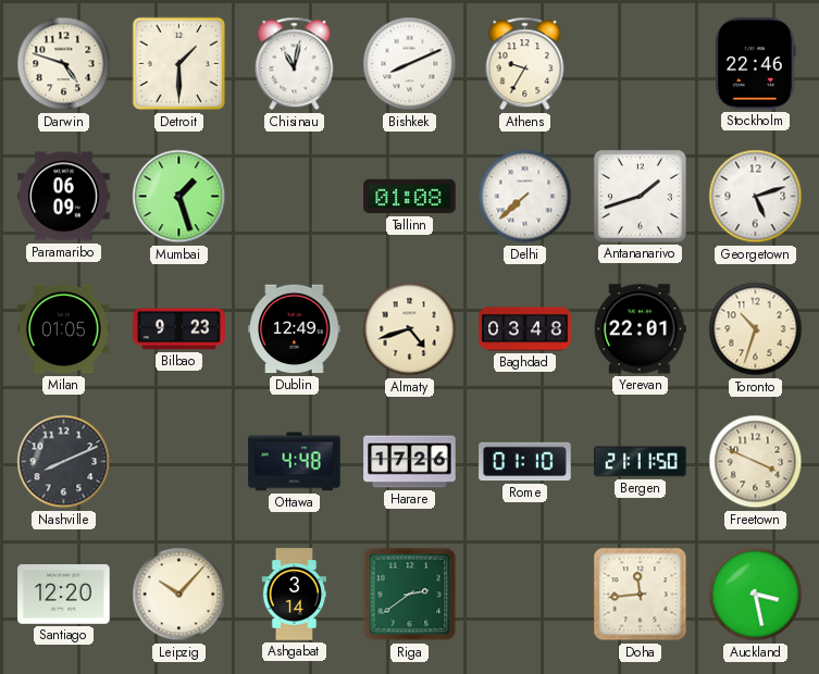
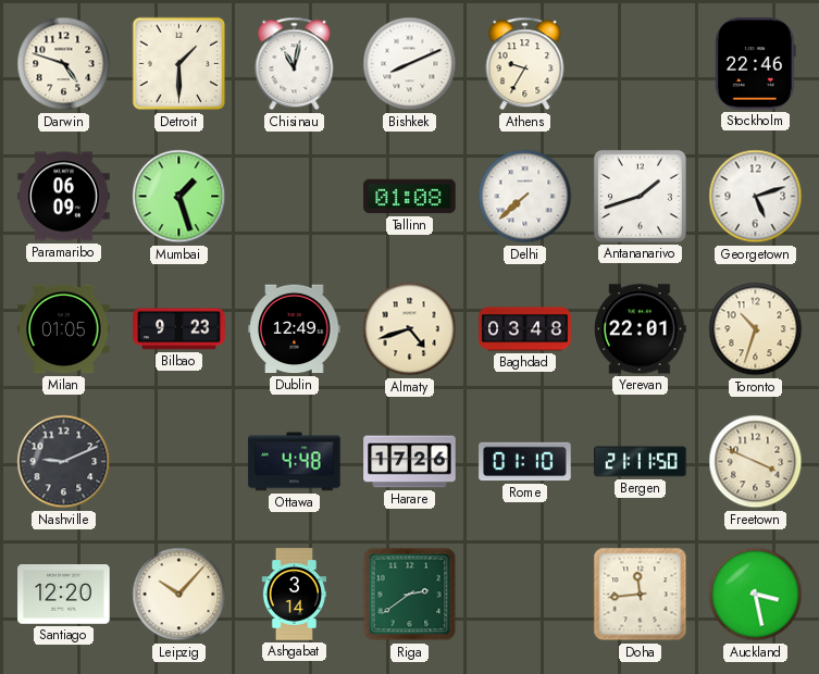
Nashville: 8:11 -> 9:11
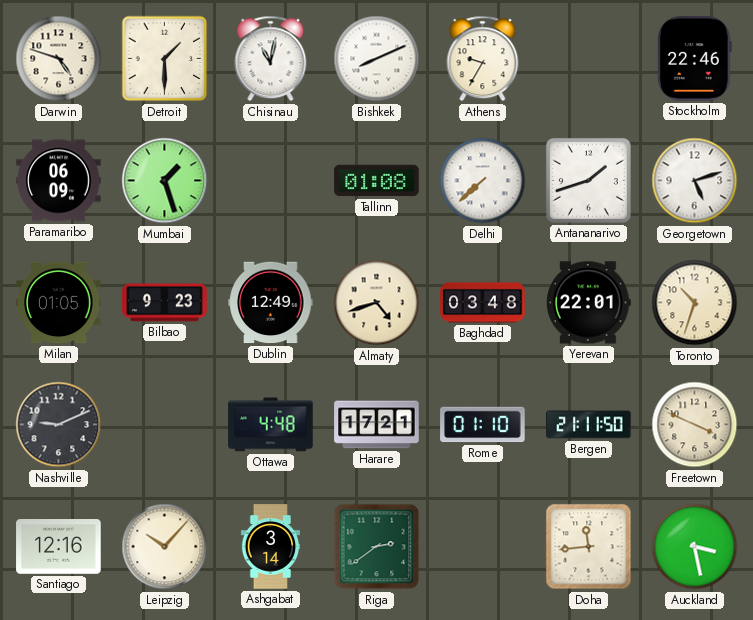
Harare: 17:26 -> 17:21
Santiago: 12:20 -> 12:16
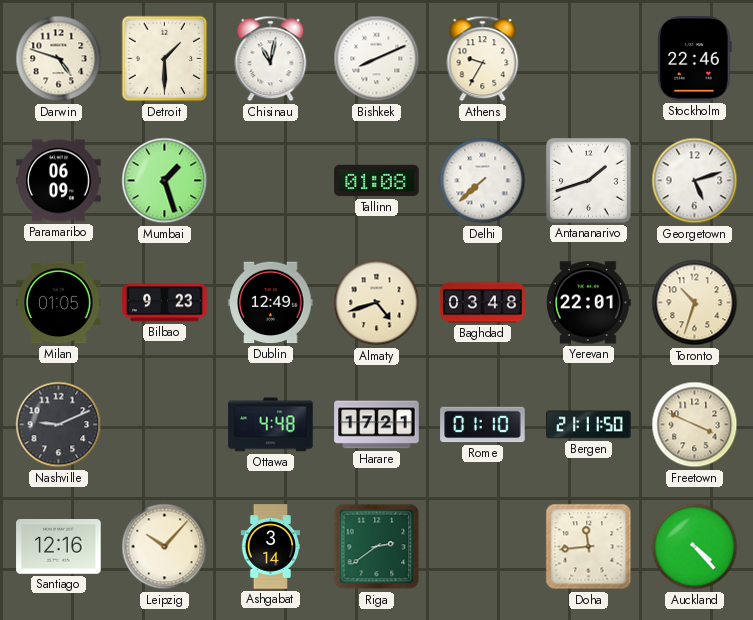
Auckland: 3:28 -> 4:23
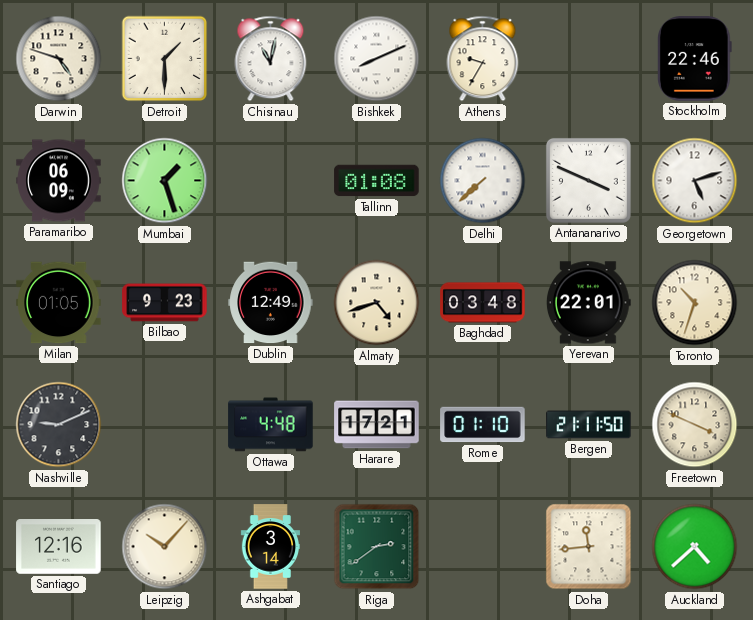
Antananarivo: 1:42 -> 3:49
Auckland: 4:23 -> 4:38
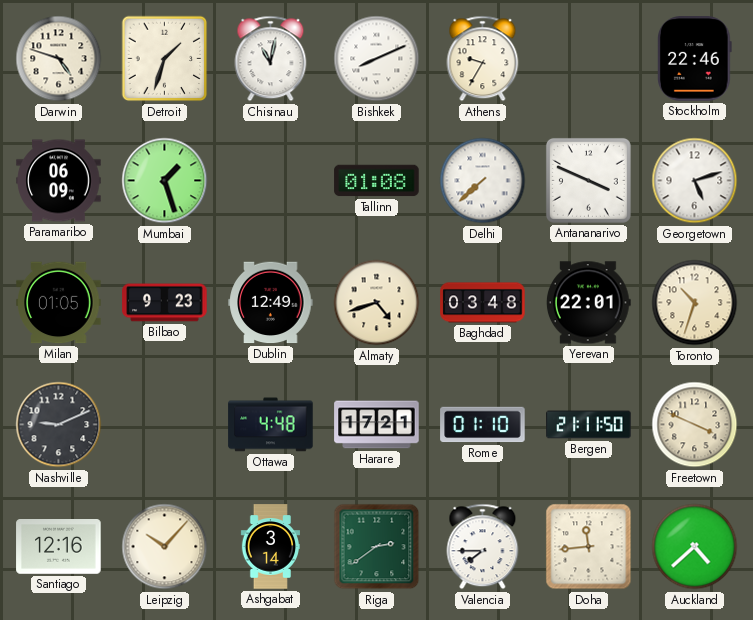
Detroit: 1:30 -> 1:33
Valencia: none -> 7:45
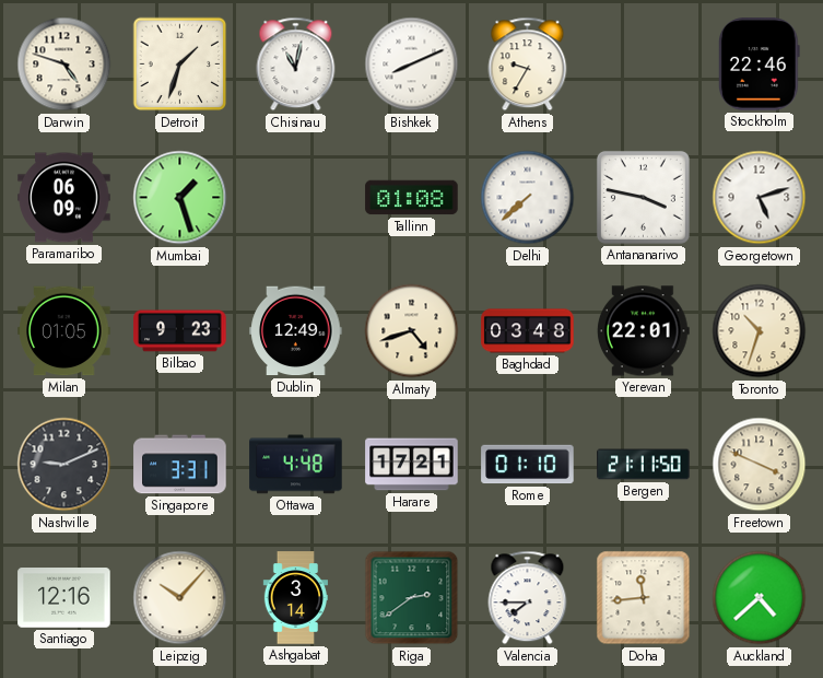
Antananarivo: 3:49 -> 3:47
Singapore: none -> 3:31
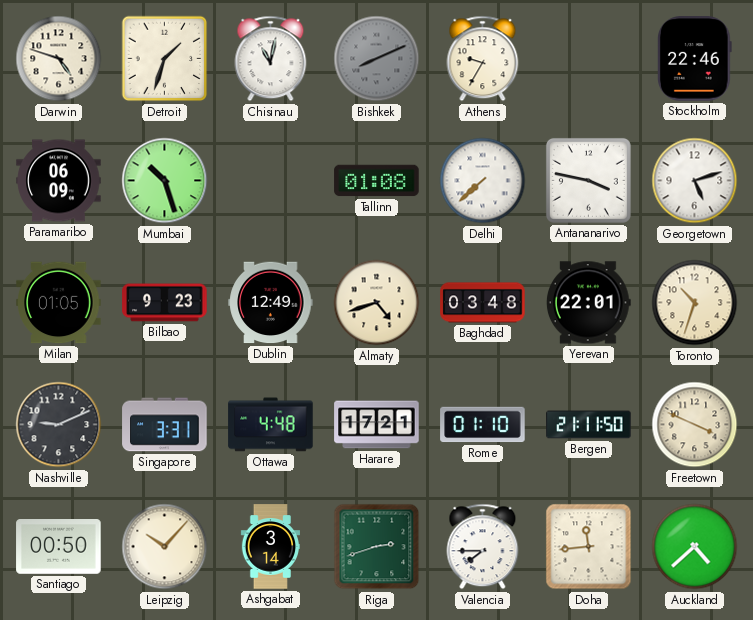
Bishkek dial: white -> grey
Mumbai: 1:27 -> 10:27
Santiago: 12:16 -> 00:50
Riga: 2:39 -> 2:42
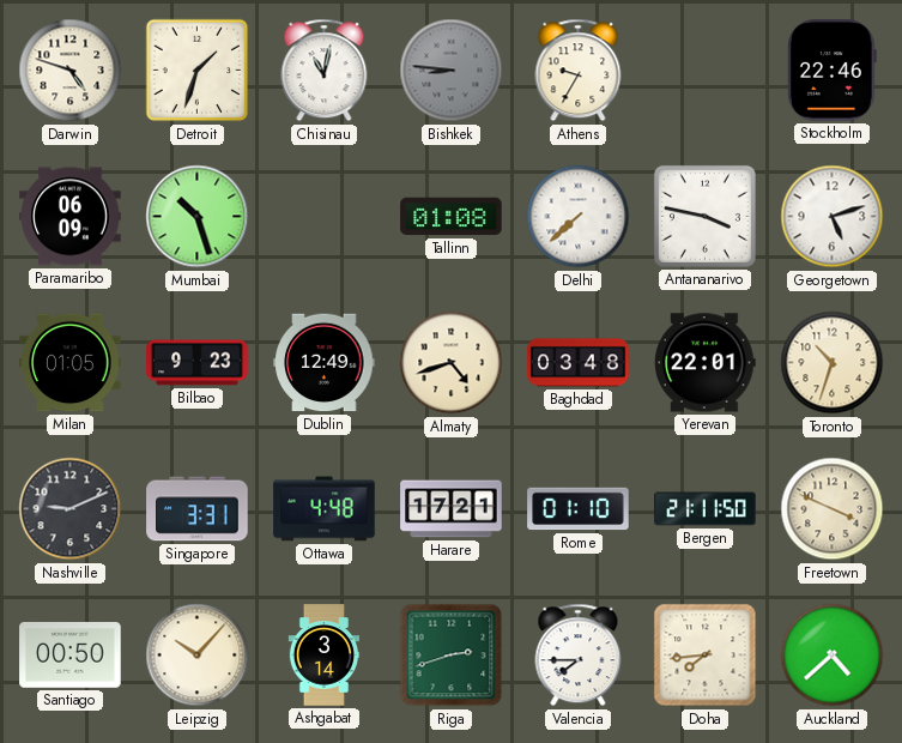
Bishkek: 8:11 -> 8:46
Doha: 11:44 -> 7:44
